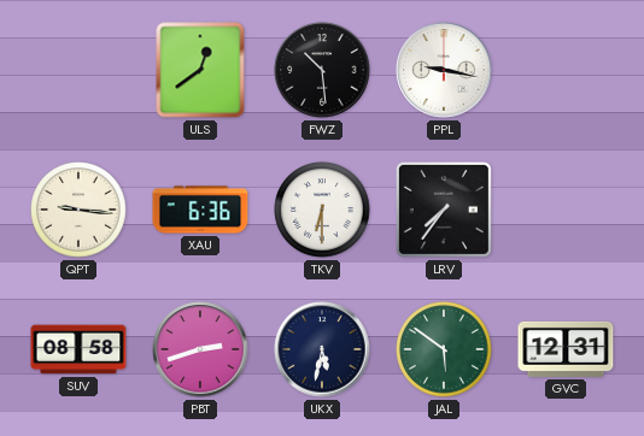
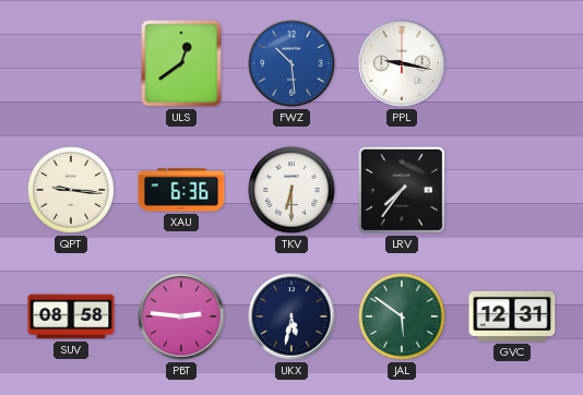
FWZ dial: black -> blue
PBT: 2:42 -> 2:46
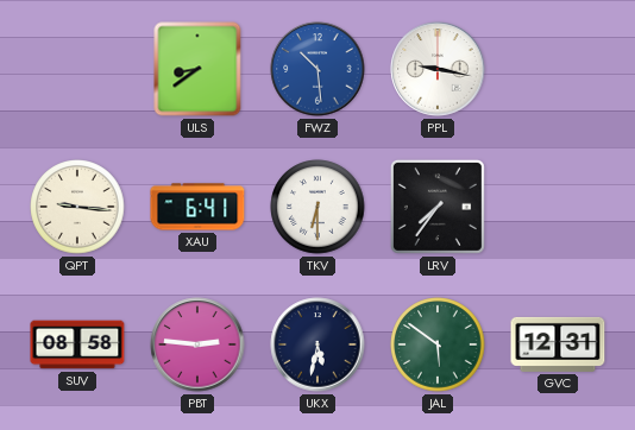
ULS: 12:39 -> 8:39
XAU: 6:36 -> 6:41
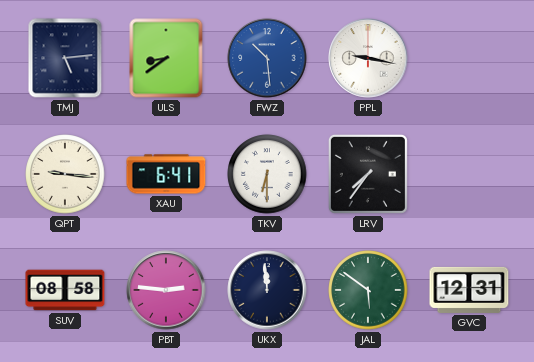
TMJ: none -> 5:14
UKX: 5:32 -> 11:59
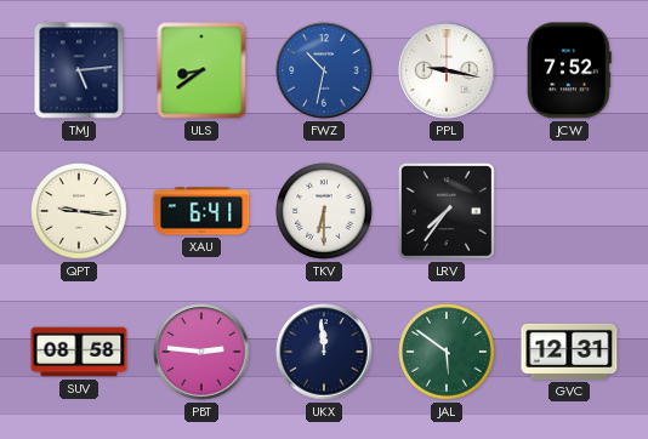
FWZ: 10:29 -> 10:32
JCW: none -> 7:52
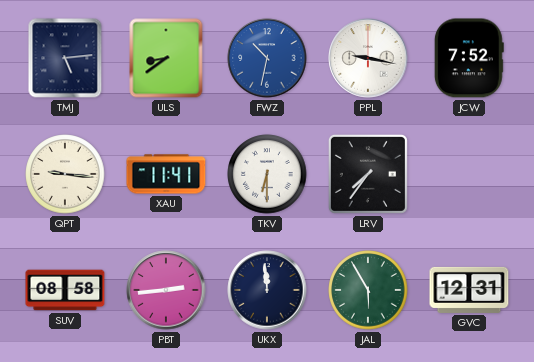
XAU: 6:41 -> 11:41
PBT: 2:46 -> 2:44
JAL: 5:51 -> 5:55
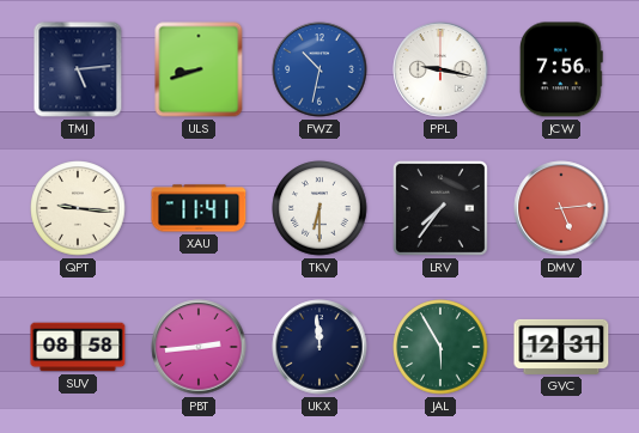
ULS: 8:39 -> 8:42
JCW: 7:52 -> 7:56
DMV: none -> 5:14
